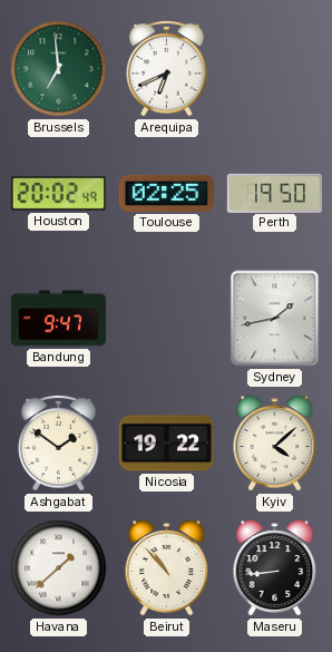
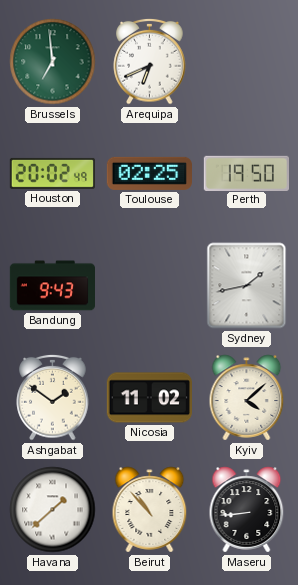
Bandung: 9:47 -> 9:43
Nicosia: 19:22 -> 11:02
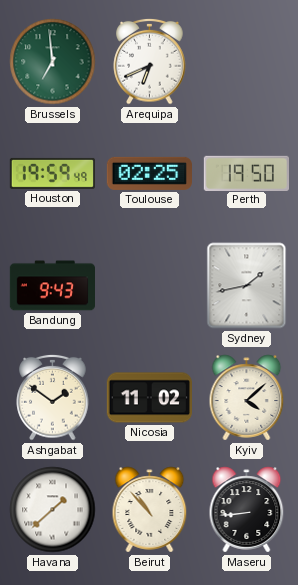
Houston: 20:02 -> 19:59
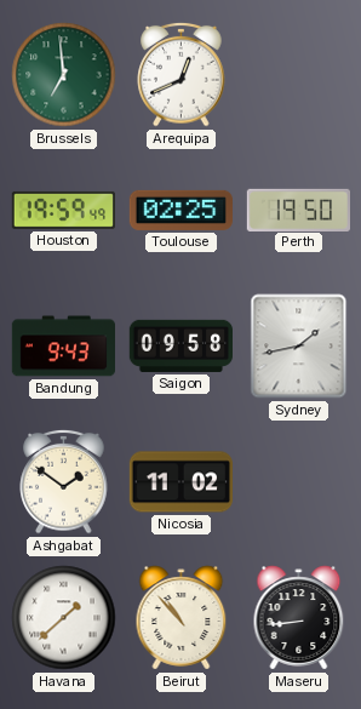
Arequipa: 6:41 -> 12:41
Saigon: none -> 09:58
Kyiv: 4:08 -> none
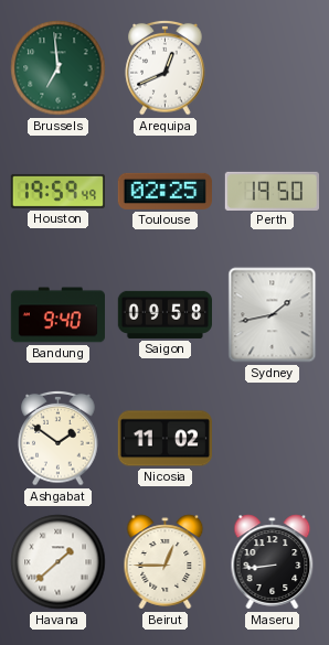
Bandung: 9:43 -> 9:40
Beirut: 10:53 -> 12:45
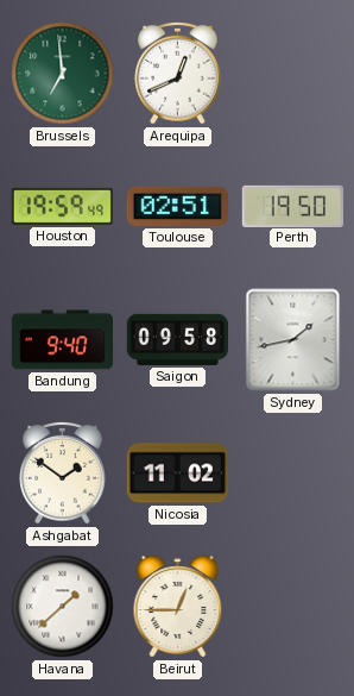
Toulouse: 02:25 -> 02:51
Maseru: 8:44 -> none
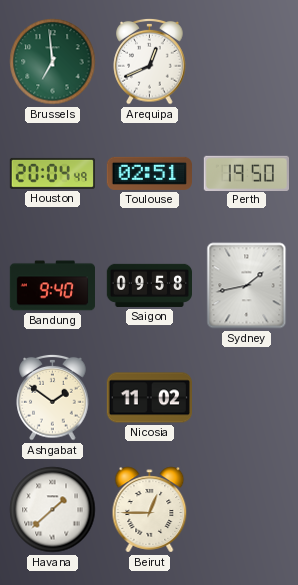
Houston: 19:59 -> 20:04
